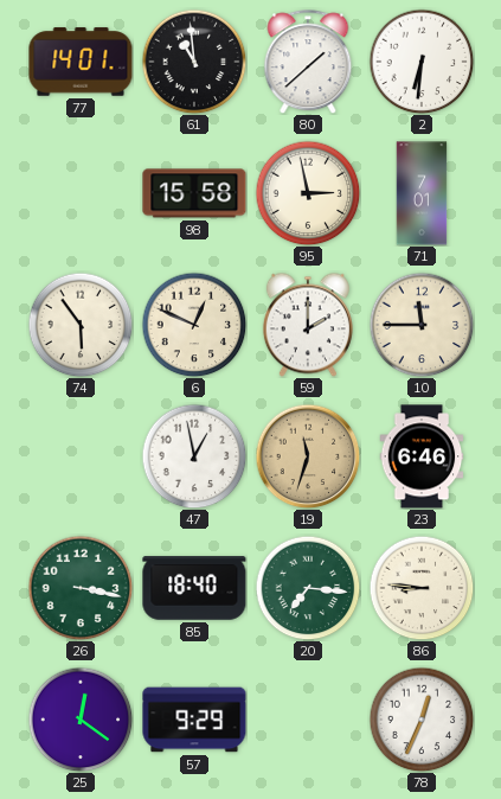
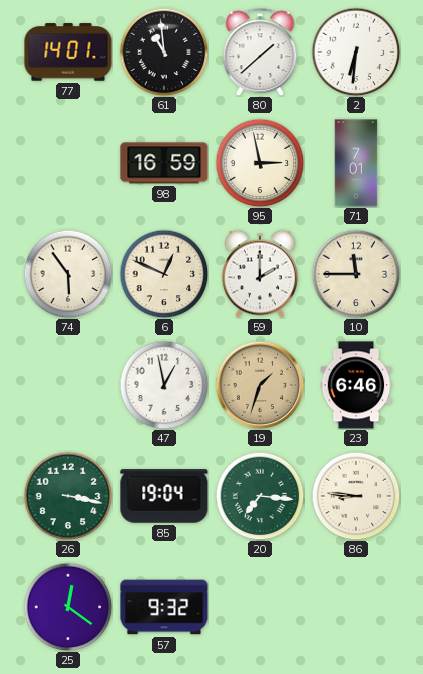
98: 15:58 -> 16:59
19: 11:33 -> 1:33
85: 18:40 -> 19:04
57: 9:29 -> 9:32
78: 12:34 -> none
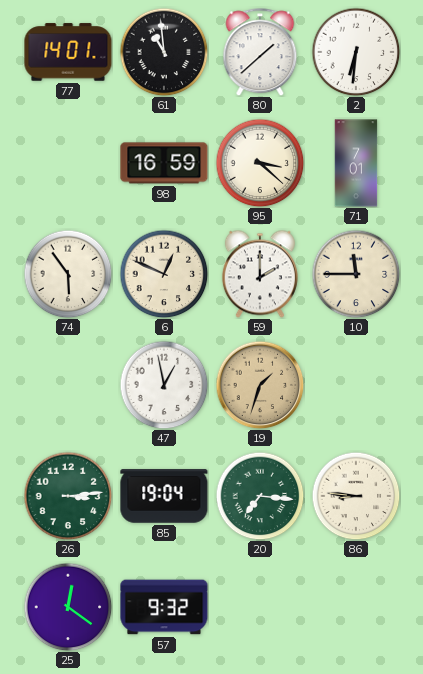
95: 2:58 -> 3:22
23: 6:46 -> none
26: 3:17 -> 3:14
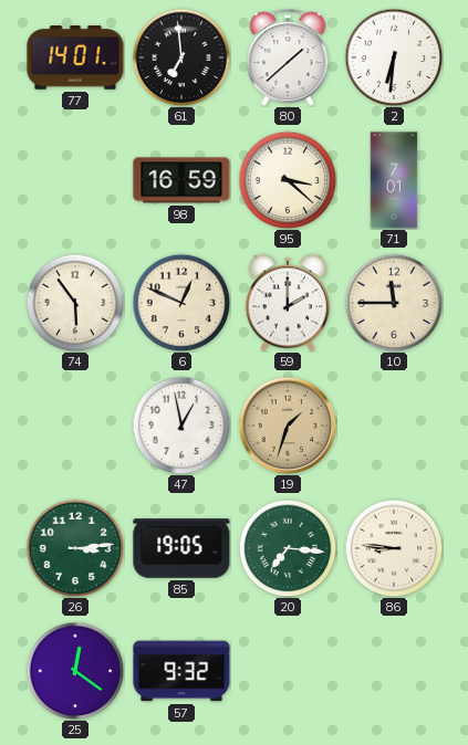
61: 10:59 -> 6:59
85: 19:04 -> 19:05
